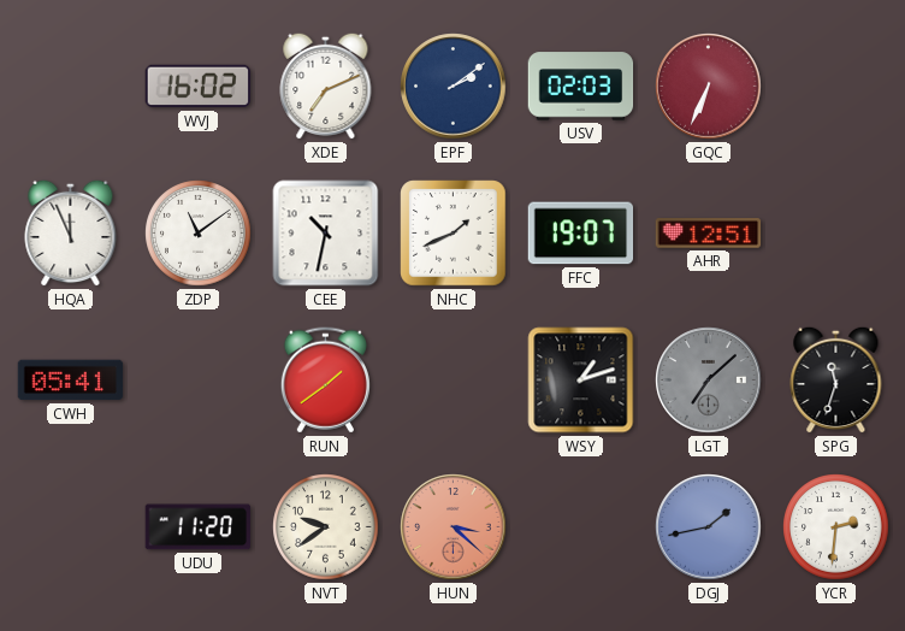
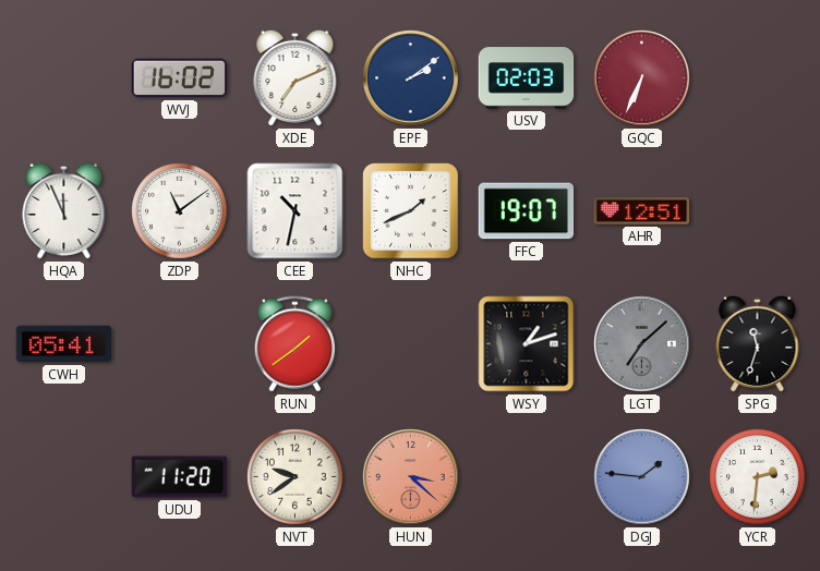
DGJ: 1:43 -> 1:46
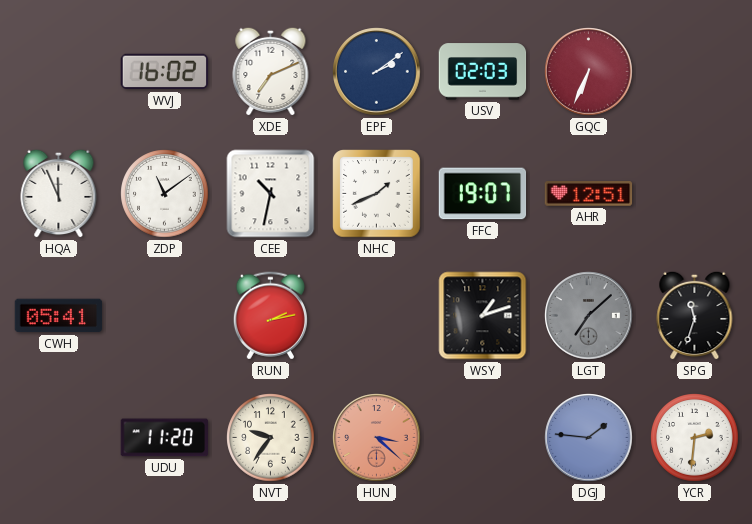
RUN: 1:39 -> 2:13
NVT: 9:39 -> 9:36
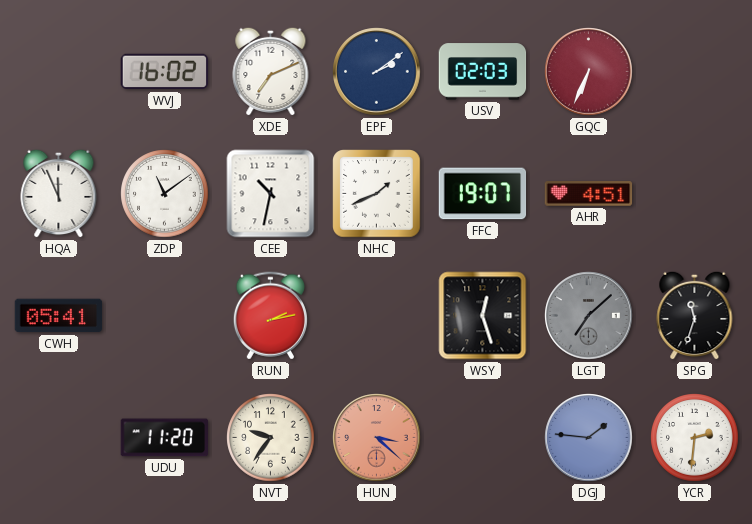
AHR: 12:51 -> 4:51
WSY: 1:12 -> 12:27
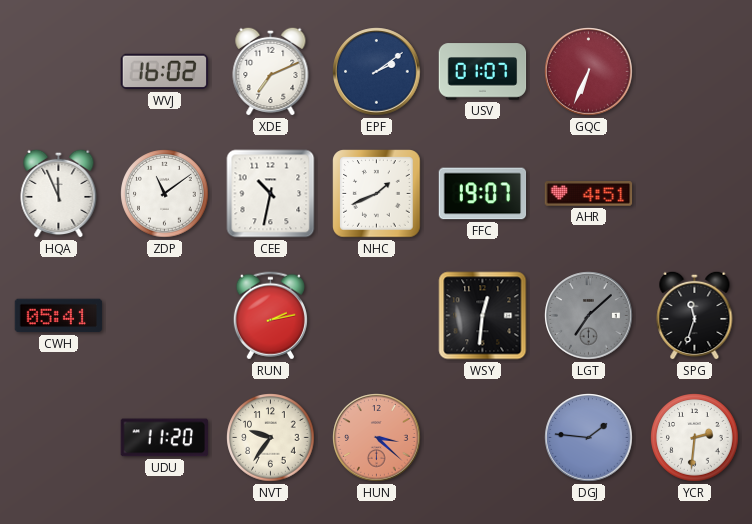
USV: 02:03 -> 01:07
WSY: 12:27 -> 12:31
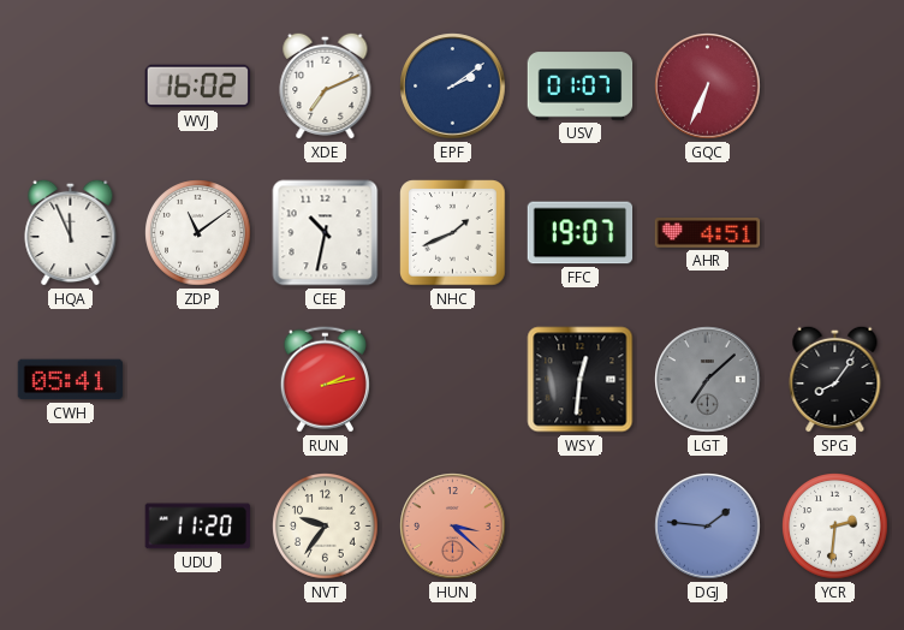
SPG: 11:33 -> 8:06
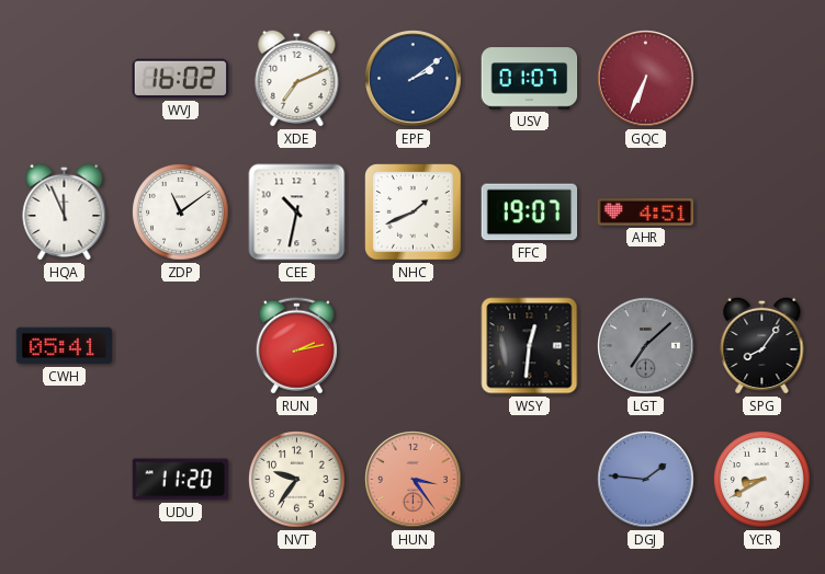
HUN: 3:22 -> 3:24
YCR: 2:31 -> 8:40
